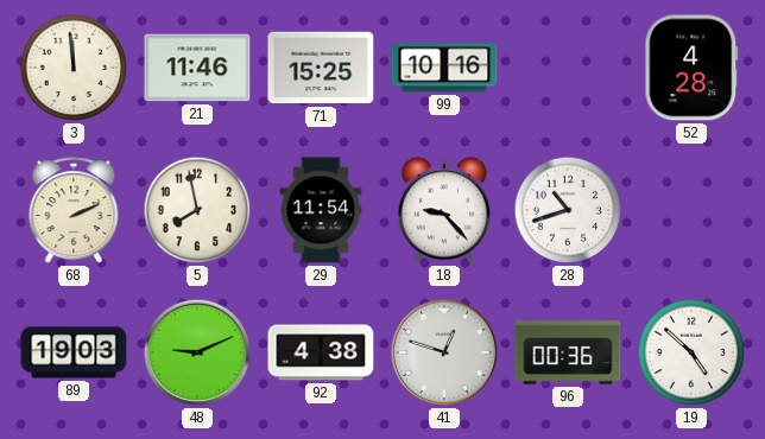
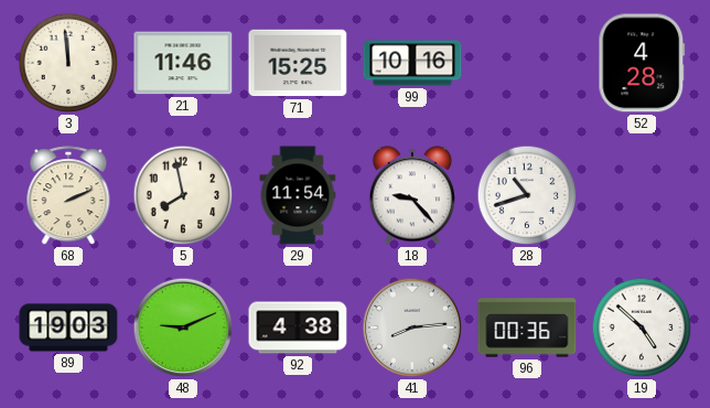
41: 12:48 -> 8:14
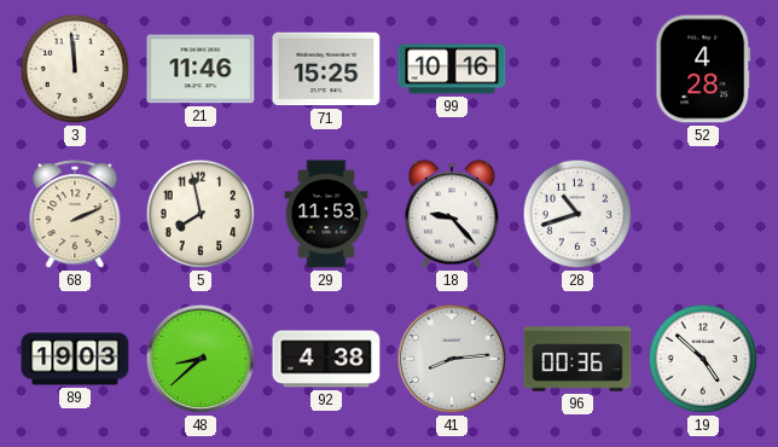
29: 11:54 -> 11:53
48: 9:11 -> 8:38
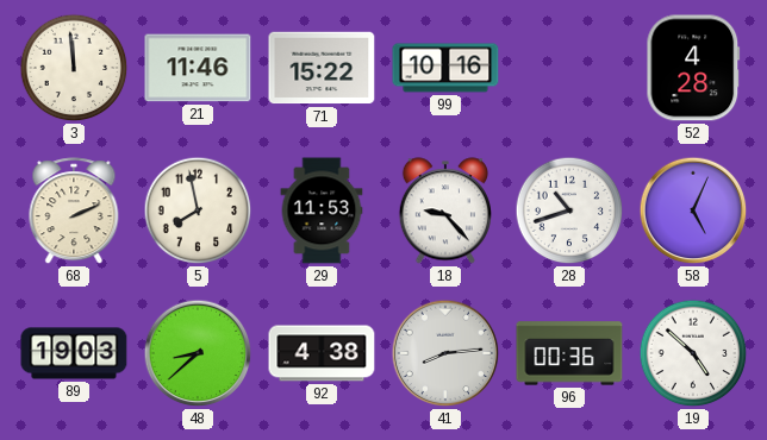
71: 15:25 -> 15:22
58: none -> 5:04
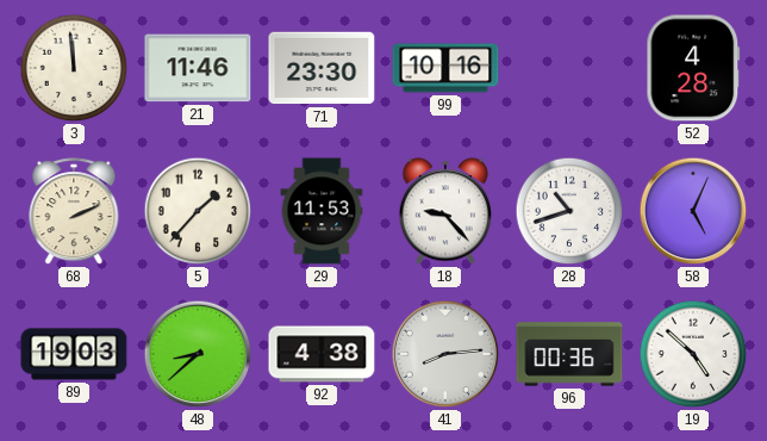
71: 15:22 -> 23:30
5: 7:58 -> 1:37
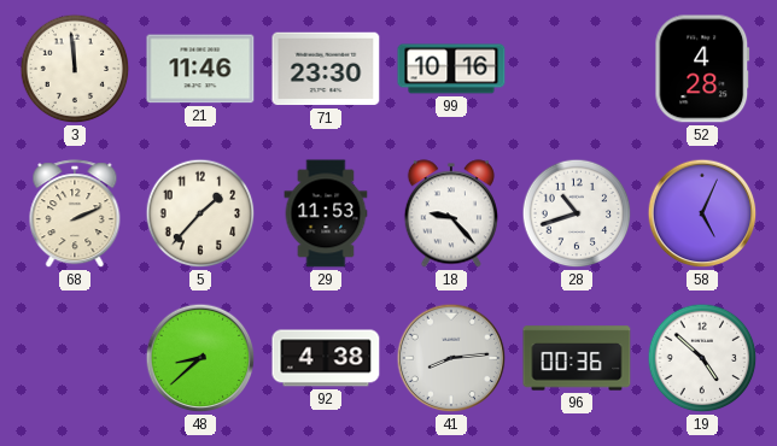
89: 19:03 -> none
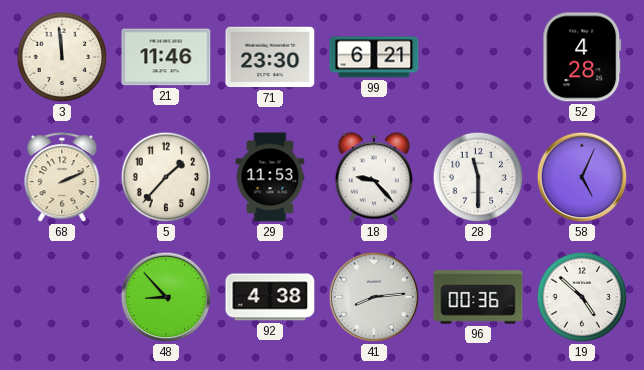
99: 10:16 -> 6:21
28: 10:42 -> 11:30
48: 8:38 -> 8:53
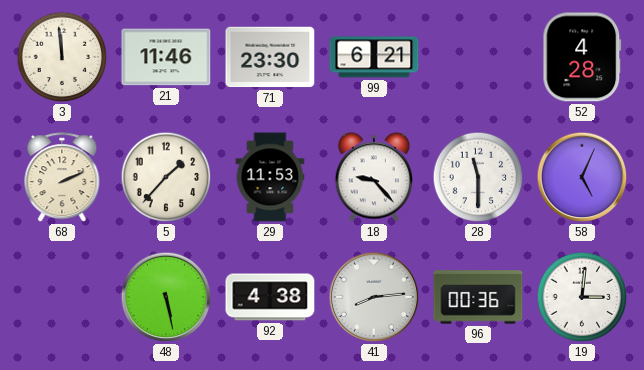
48: 8:53 -> 5:28
19: 4:52 -> 3:01
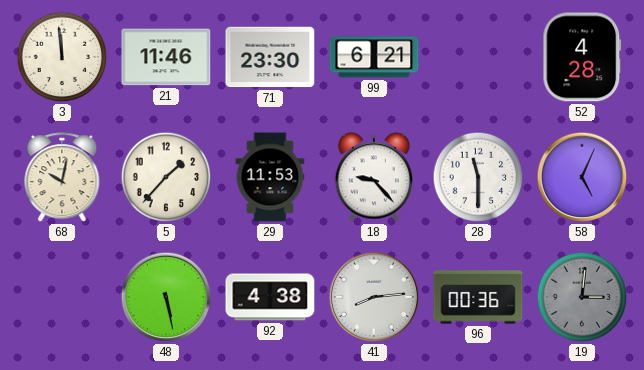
68: 2:11 -> 10:02
19 dial: white -> grey
